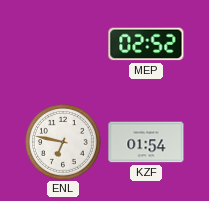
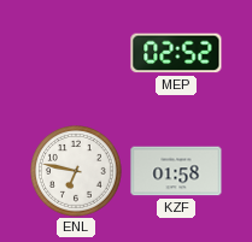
KZF: 01:54 -> 01:58
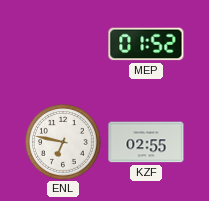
MEP: 02:52 -> 01:52
KZF: 01:58 -> 02:55
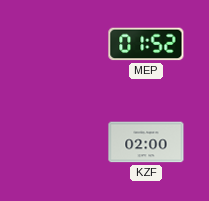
ENL: 6:47 -> none
KZF: 02:55 -> 02:00
